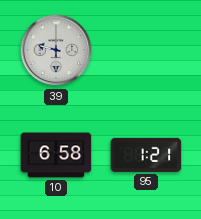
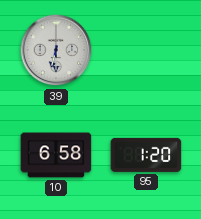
39: 9:30 -> 6:30
95: 1:21 -> 1:20
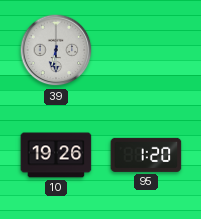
10: 6:58 -> 19:26
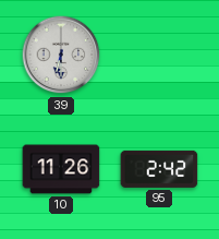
10: 19:26 -> 11:26
95: 1:20 -> 2:42
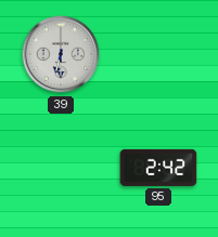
10: 11:26 -> none
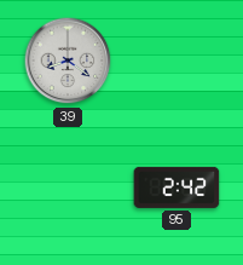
39: 6:30 -> 8:21
